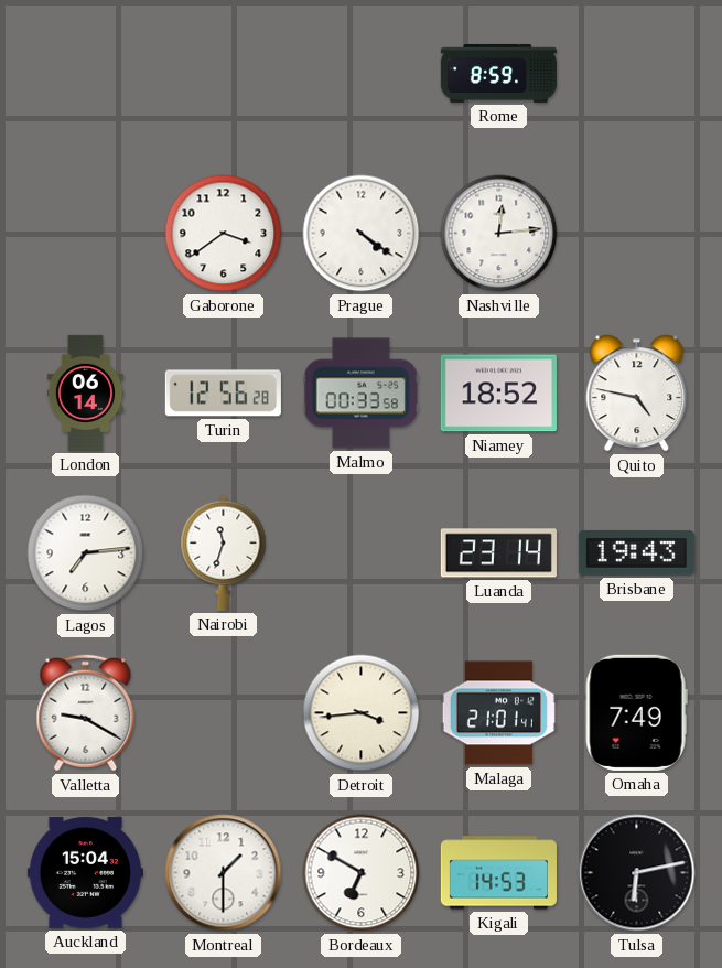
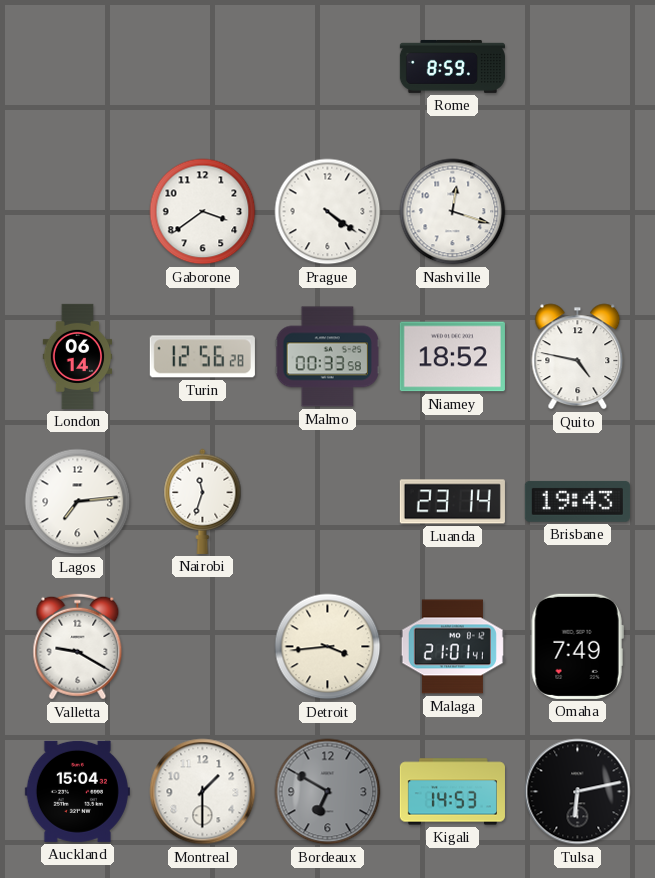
Nashville: 12:14 -> 12:18
Bordeaux dial: white -> grey
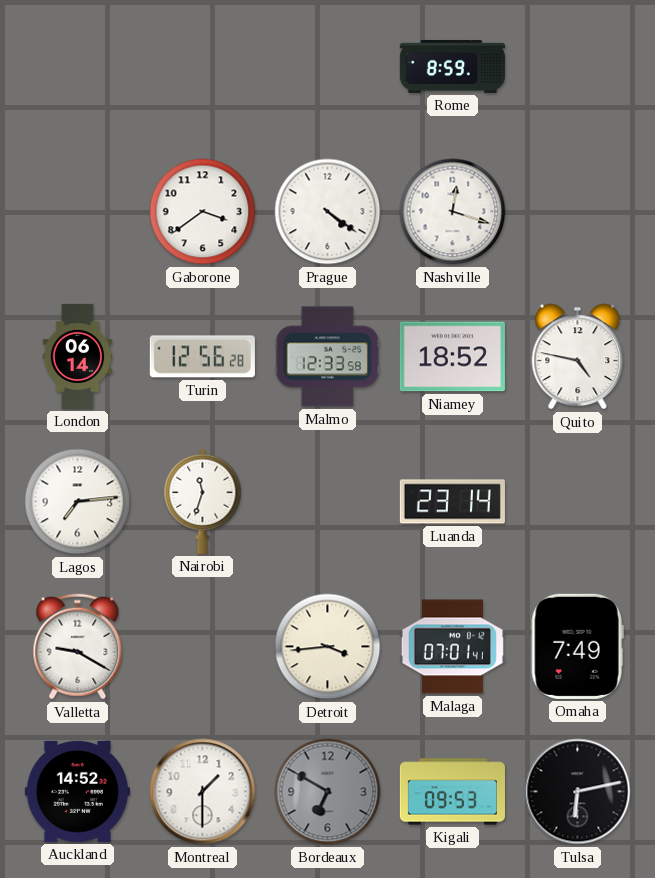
Malmo: 00:33 -> 12:33
Brisbane: 19:43 -> none
Malaga: 21:01 -> 07:01
Auckland: 15:04 -> 14:52
Kigali: 14:53 -> 09:53
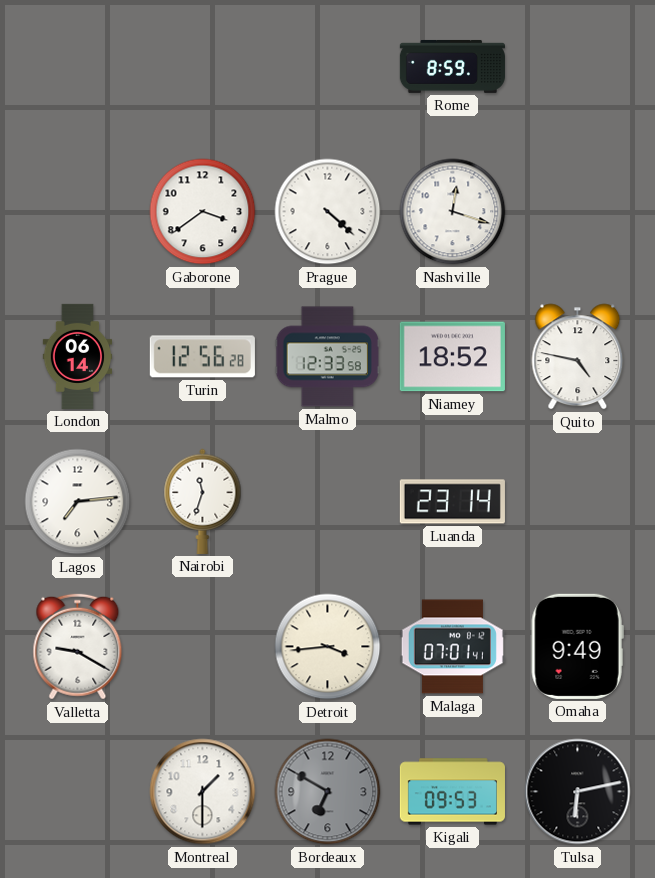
Prague: 4:21 -> 4:22
Omaha: 7:49 -> 9:49
Auckland: 14:52 -> none
